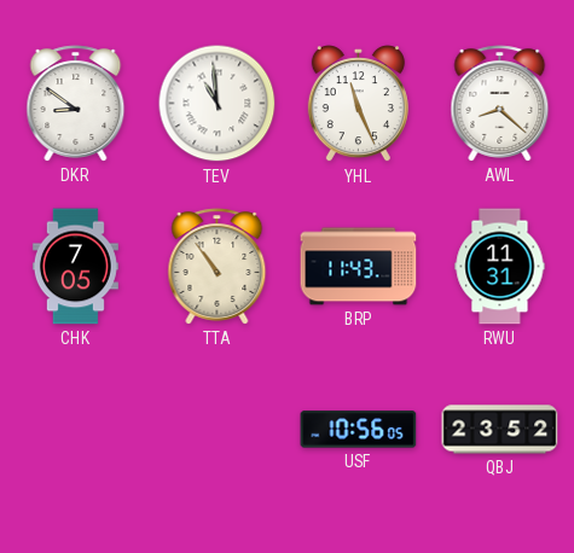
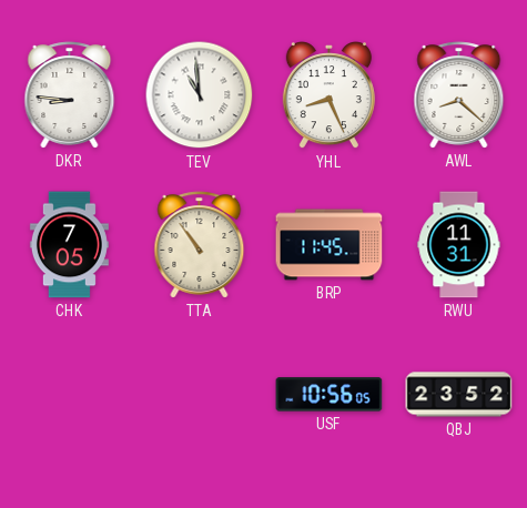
DKR: 8:51 -> 8:46
YHL: 11:26 -> 8:26
BRP: 11:43 -> 11:45
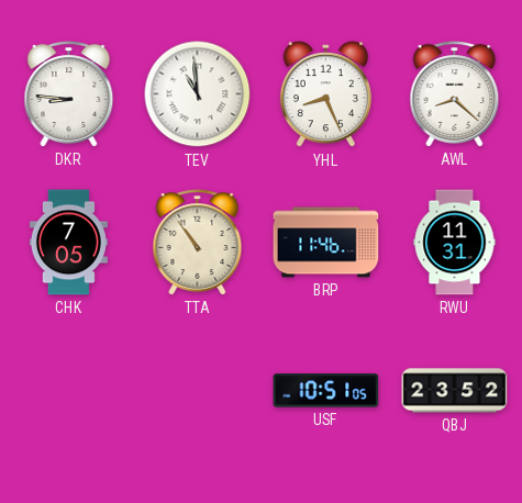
BRP: 11:45 -> 11:46
USF: 10:56 -> 10:51
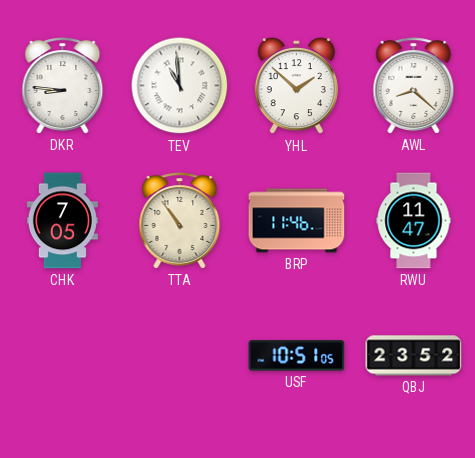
YHL: 8:26 -> 1:52
RWU: 11:31 -> 11:47
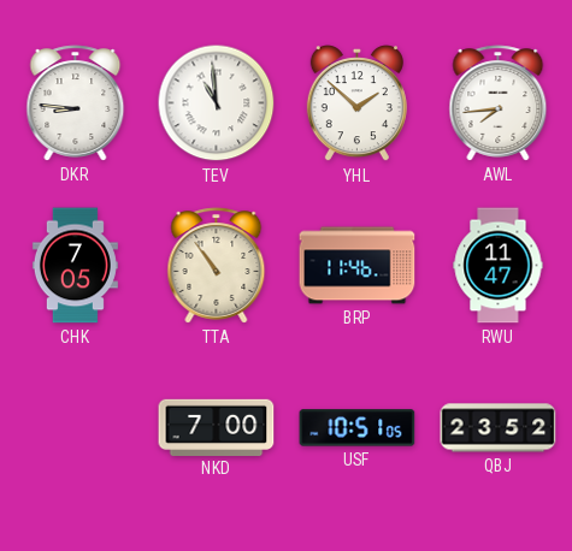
AWL: 8:22 -> 7:44
NKD: none -> 7:00
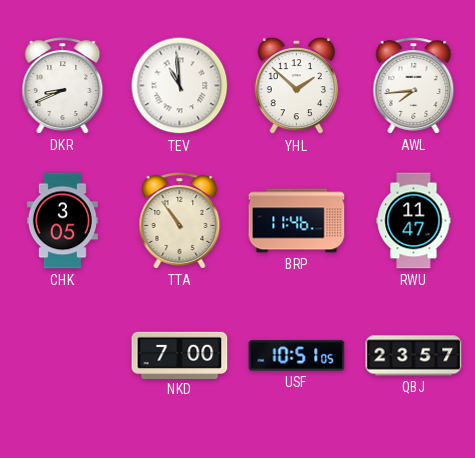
DKR: 8:46 -> 8:41
CHK: 7:05 -> 3:05
QBJ: 23:52 -> 23:57
